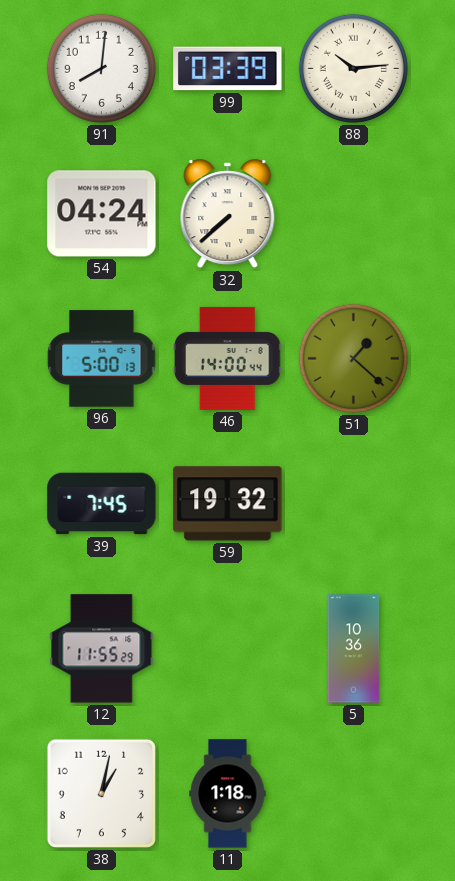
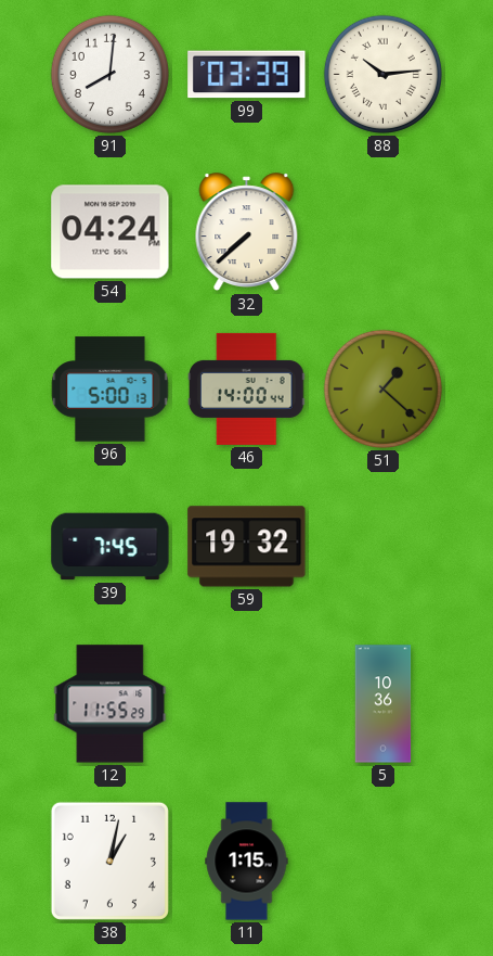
11: 1:18 -> 1:15
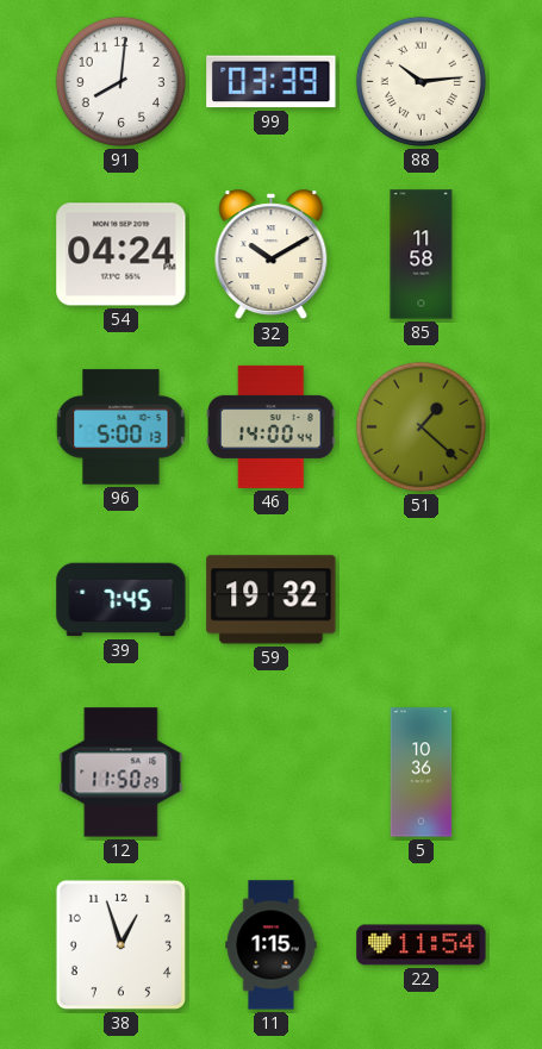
32: 7:38 -> 10:10
85: none -> 11:58
12: 11:55 -> 11:50
38: 1:02 -> 12:57
22: none -> 11:54
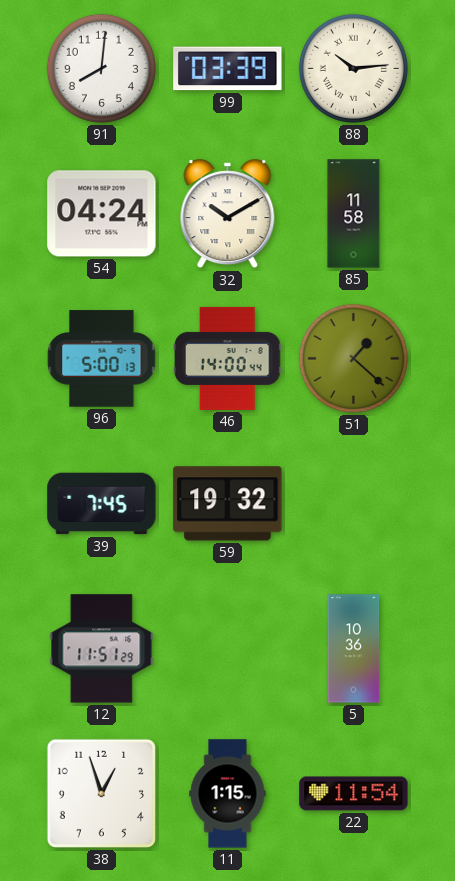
12: 11:50 -> 11:51
